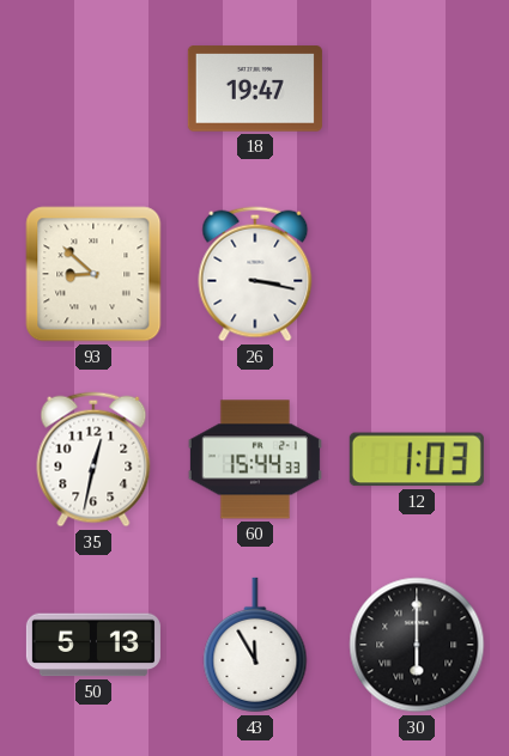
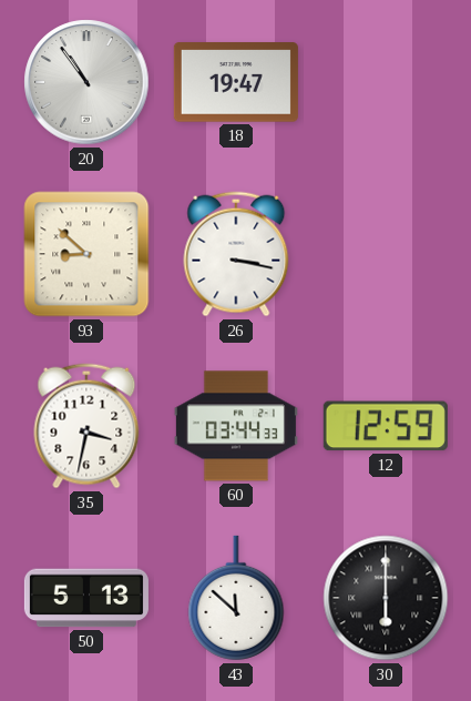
20: none -> 10:54
35: 12:32 -> 3:32
60: 15:44 -> 03:44
12: 1:03 -> 12:59
43: 11:55 -> 11:52
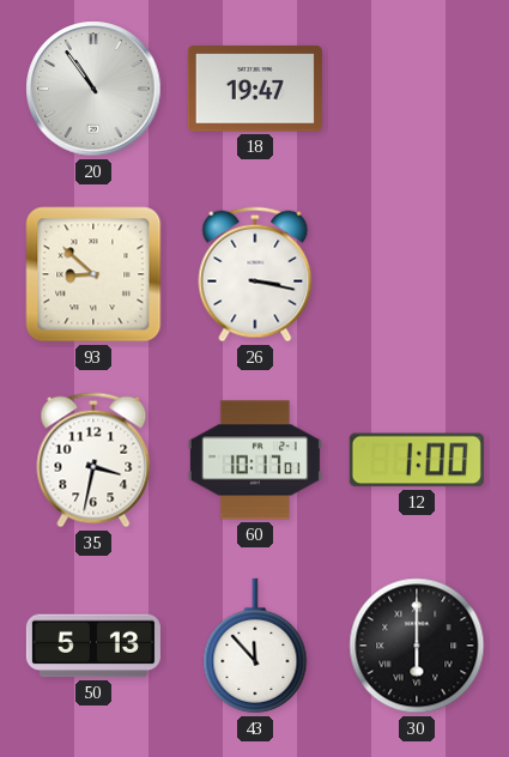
60: 03:44 -> 10:17
12: 12:59 -> 1:00
43: 11:52 -> 11:53
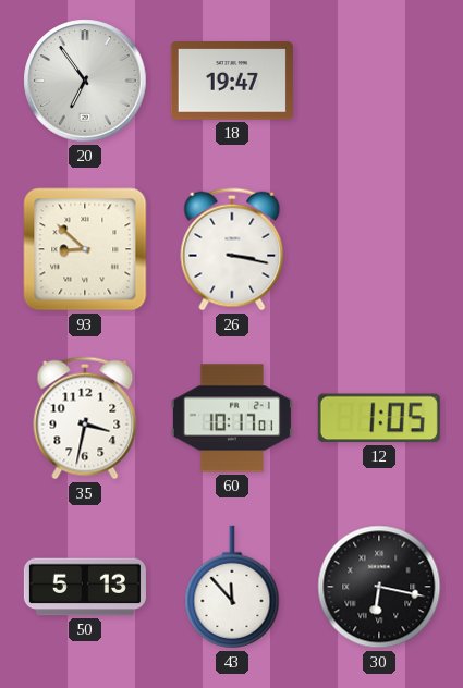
20: 10:54 -> 6:54
12: 1:00 -> 1:05
30: 6:00 -> 6:17
